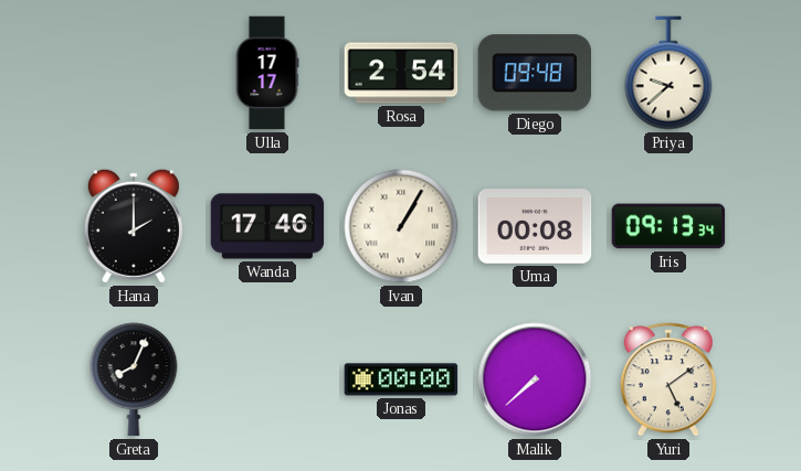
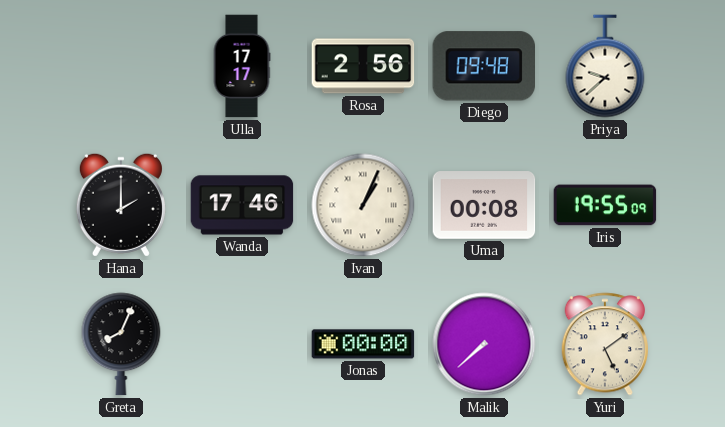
Rosa: 2:54 -> 2:56
Ivan: 1:05 -> 1:04
Iris: 09:13 -> 19:55
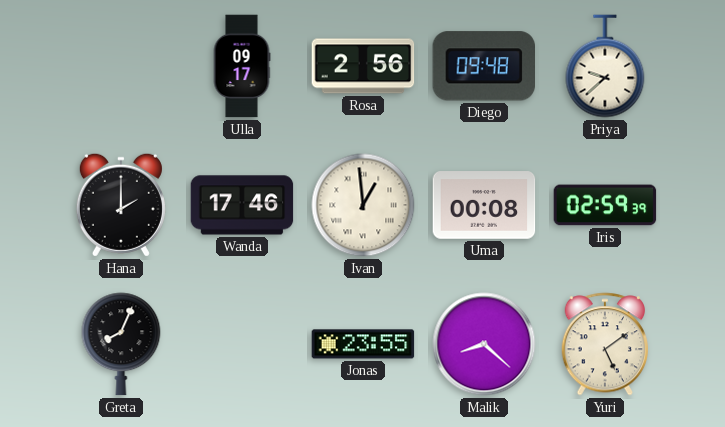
Ulla: 17:17 -> 09:17
Ivan: 1:04 -> 12:59
Iris: 19:55 -> 02:59
Jonas: 00:00 -> 23:55
Malik: 7:38 -> 8:22
